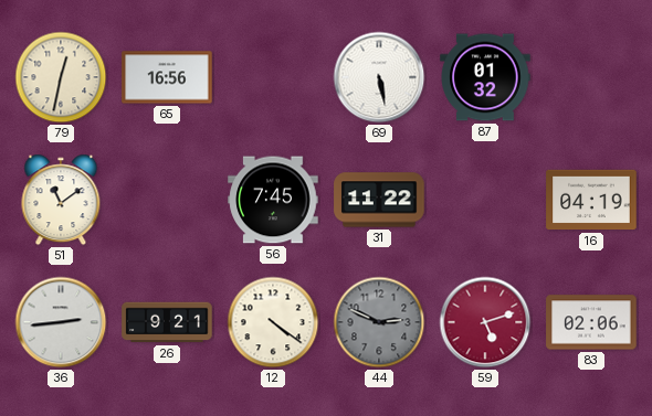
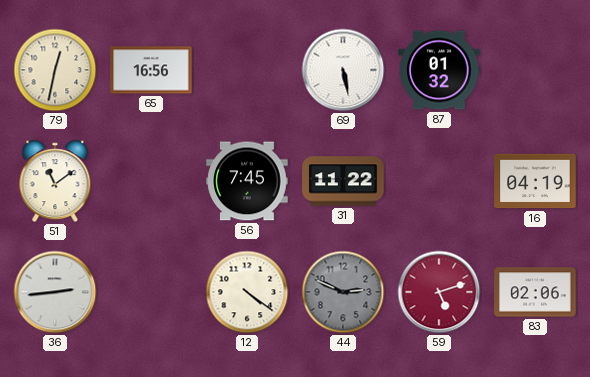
26: 9:21 -> none
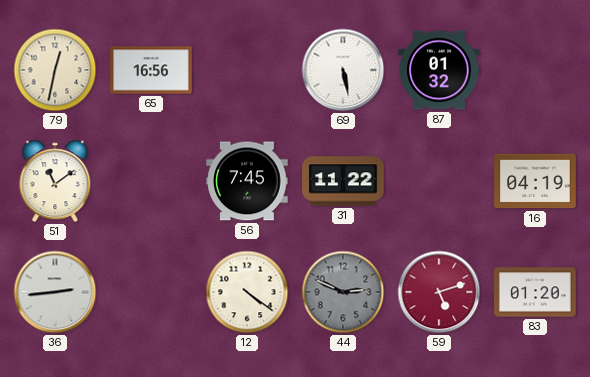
83: 02:06 -> 01:20
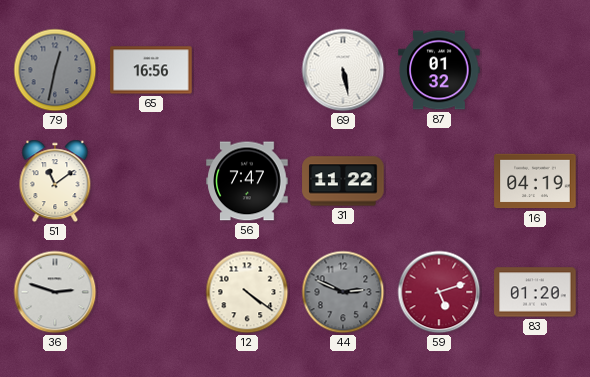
79 dial: cream -> grey
56: 7:45 -> 7:47
36: 2:44 -> 2:48
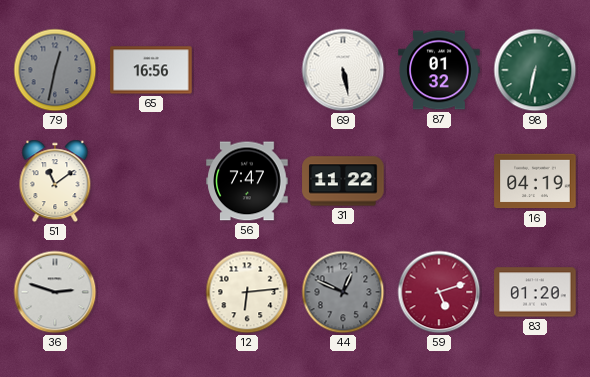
98: none -> 6:32
12: 4:21 -> 6:14
44: 2:49 -> 12:49
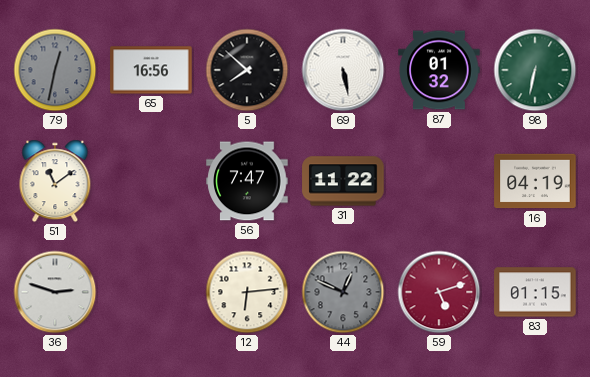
5: none -> 7:52
83: 01:20 -> 01:15
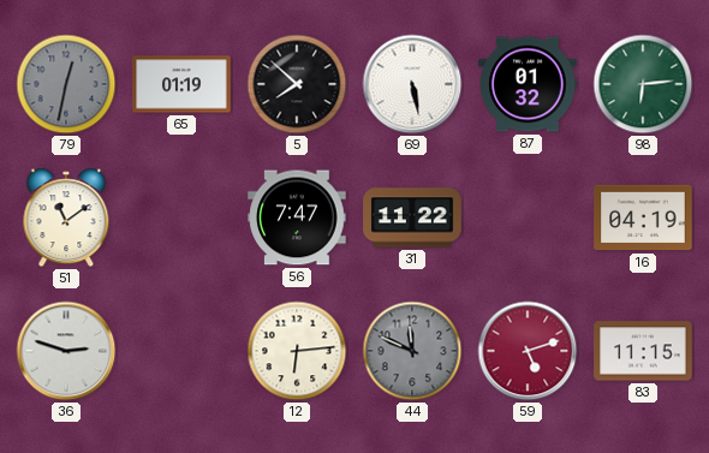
65: 16:56 -> 01:19
98: 6:32 -> 6:14
44: 12:49 -> 11:49
83: 01:15 -> 11:15
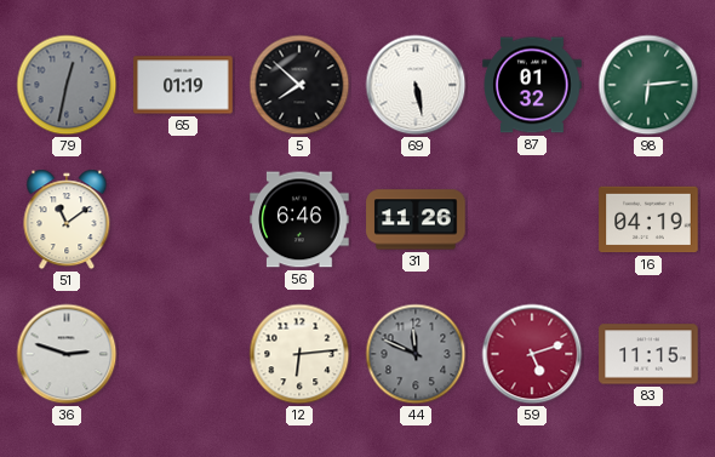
56: 7:47 -> 6:46
31: 11:22 -> 11:26
